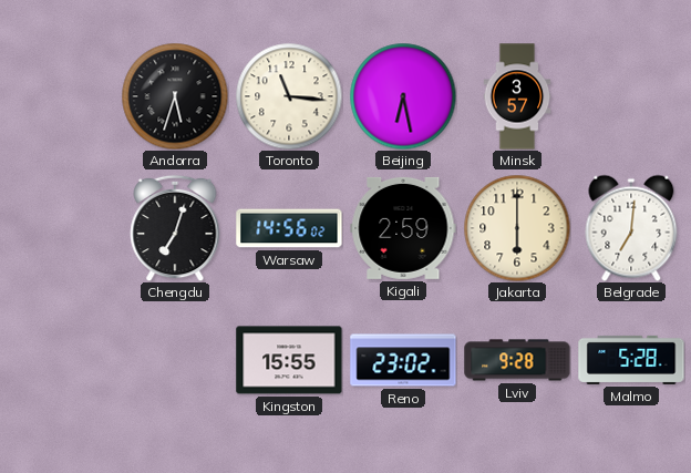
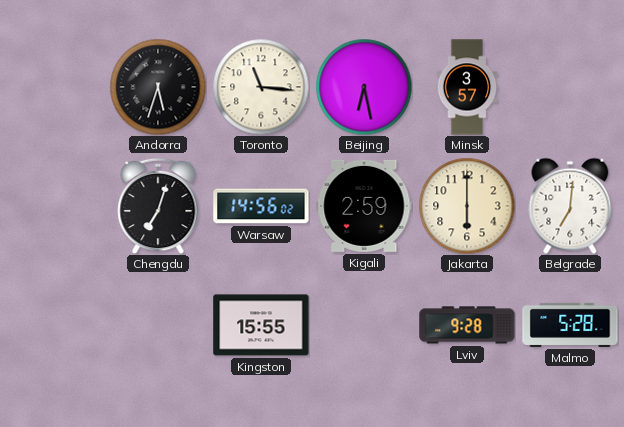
Reno: 23:02 -> none
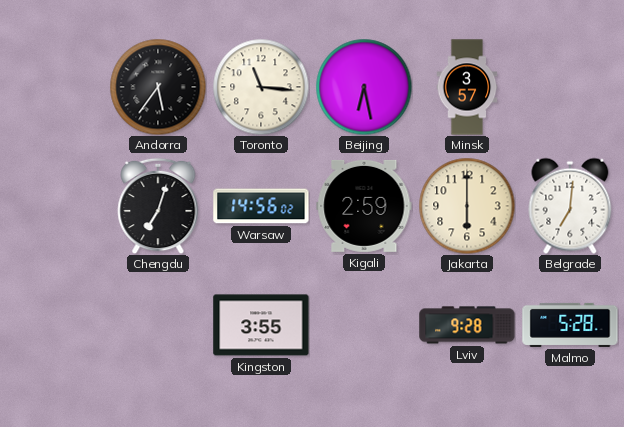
Andorra: 5:33 -> 5:36
Kingston: 15:55 -> 3:55
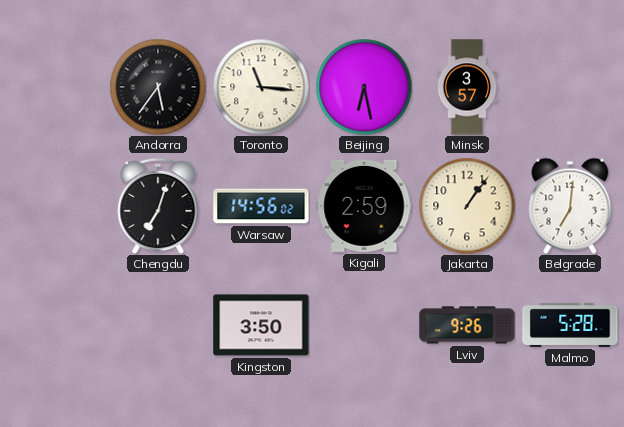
Jakarta: 6:00 -> 1:06
Kingston: 3:55 -> 3:50
Lviv: 9:28 -> 9:26
